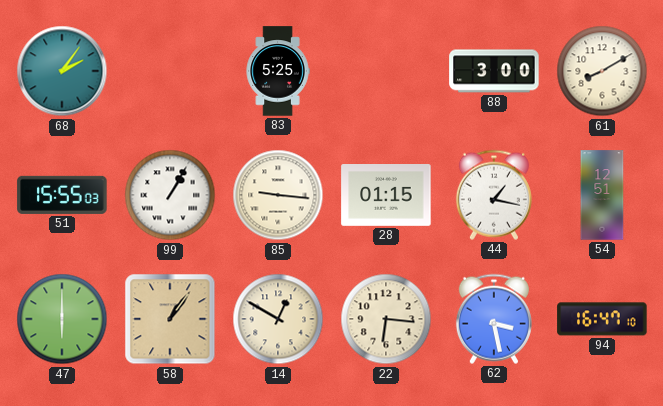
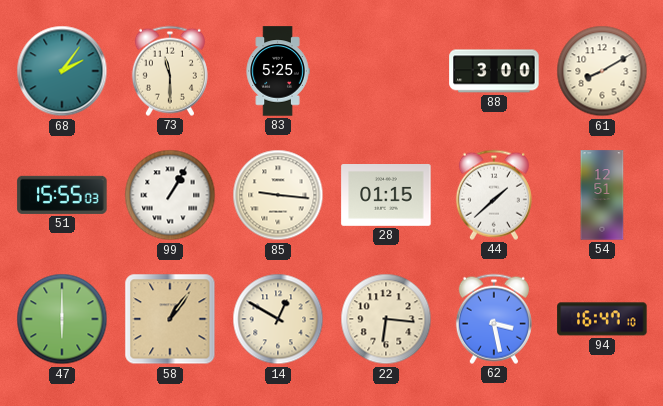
73: none -> 11:30
44: 1:17 -> 1:38
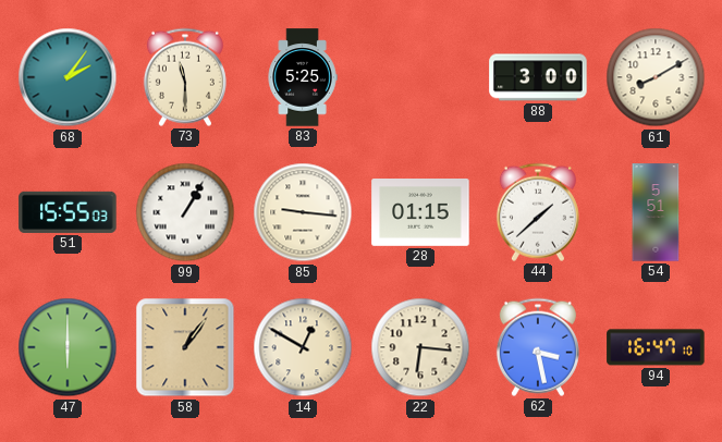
54: 12:51 -> 5:51
